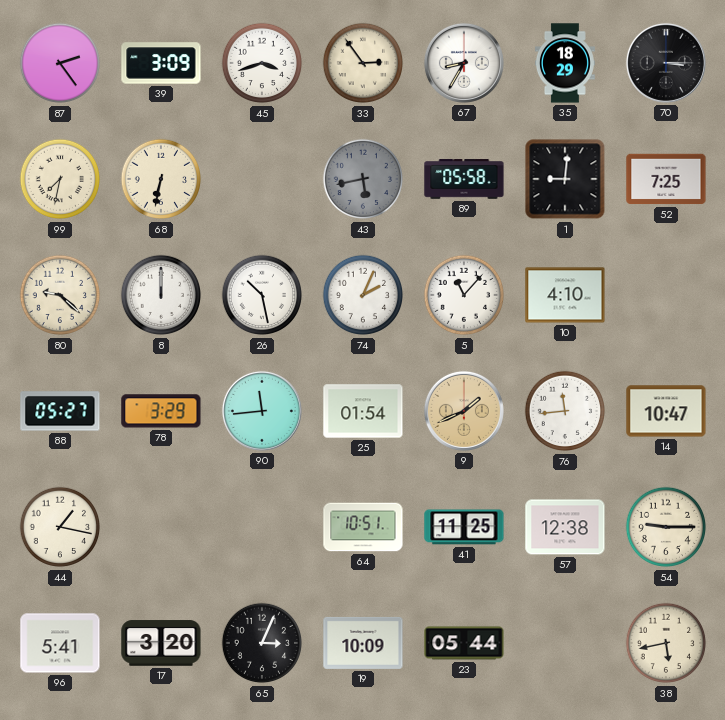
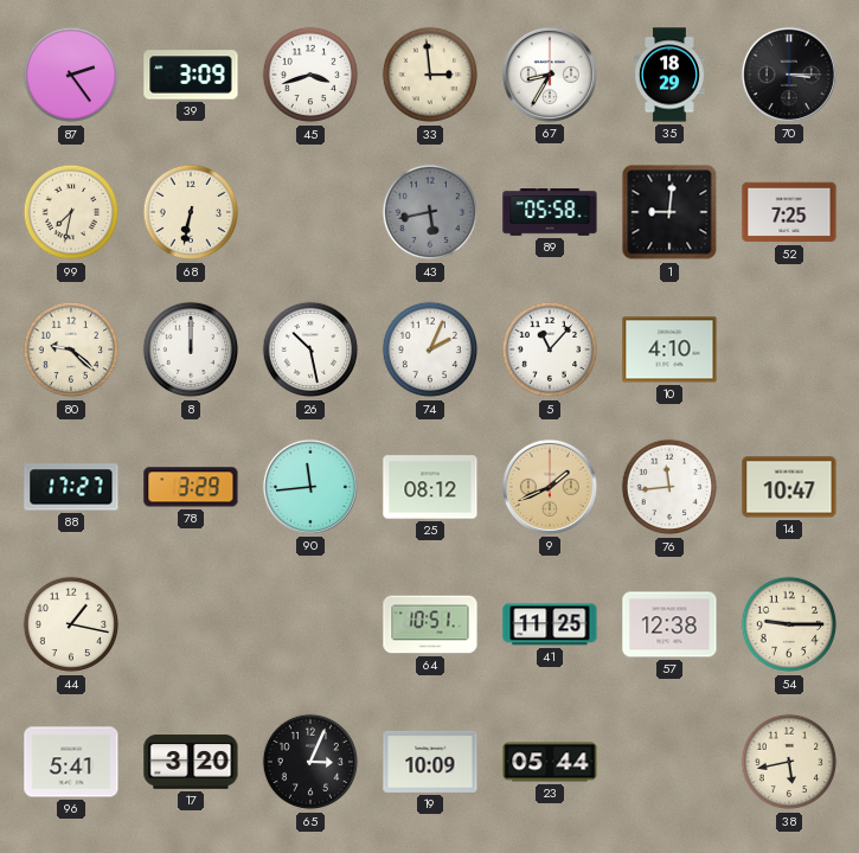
33: 2:54 -> 2:59
88: 05:27 -> 17:27
25: 01:54 -> 08:12
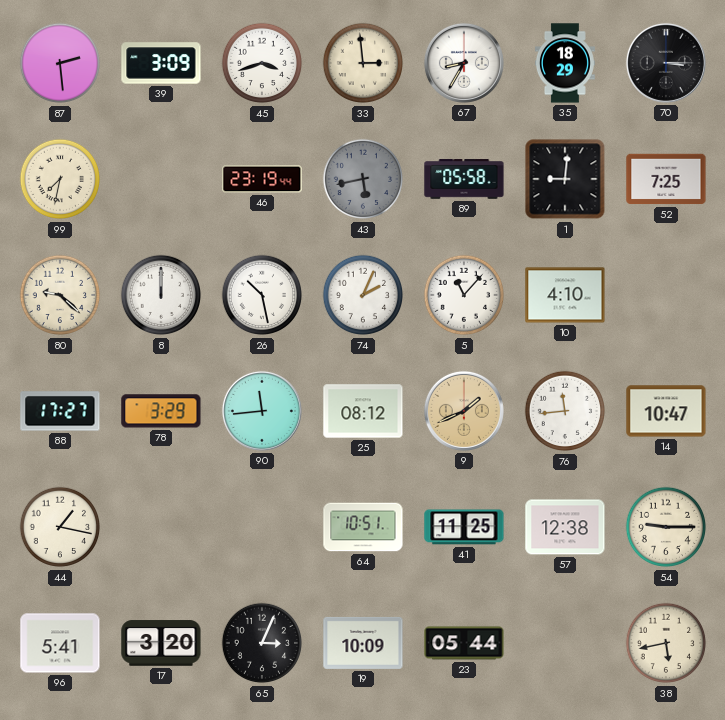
87: 2:24 -> 2:29
68: 6:32 -> none
46: none -> 23:19
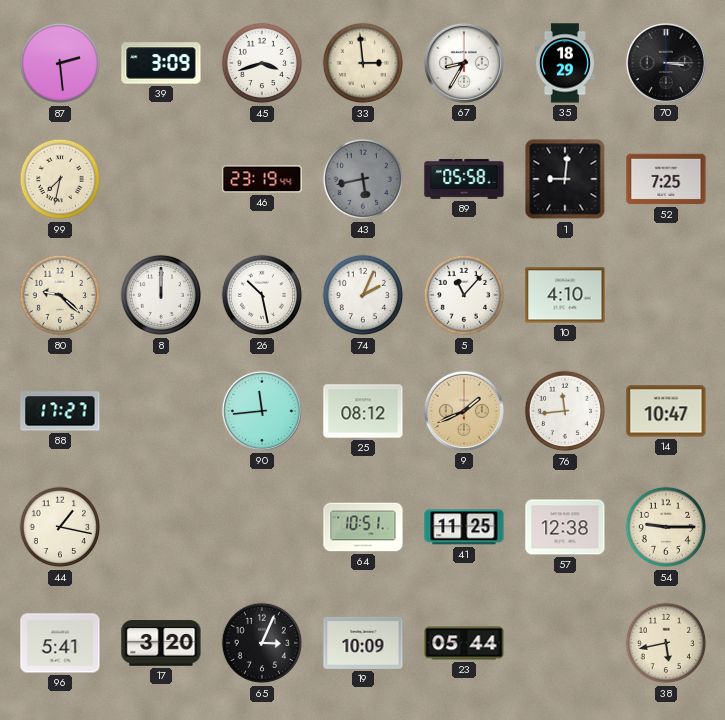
78: 3:29 -> none
